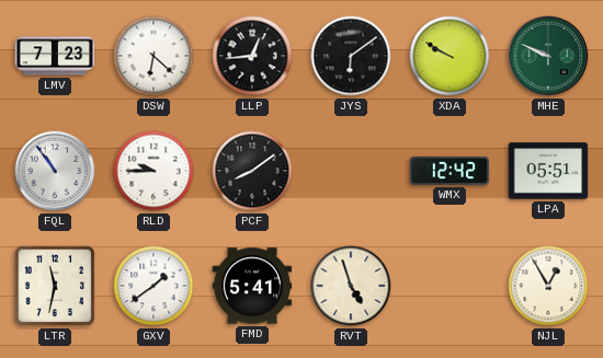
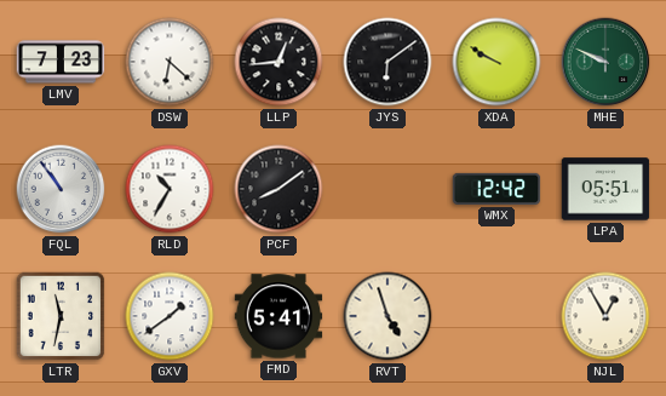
RLD: 9:45 -> 10:35
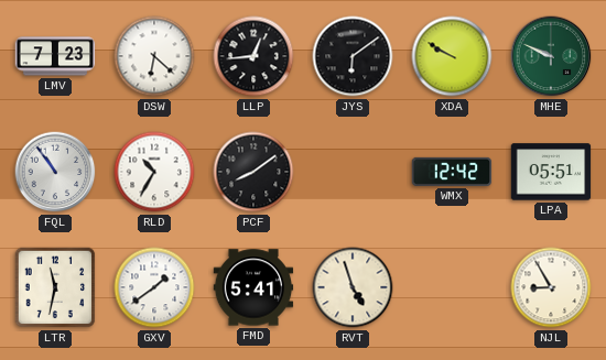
NJL: 12:55 -> 8:55
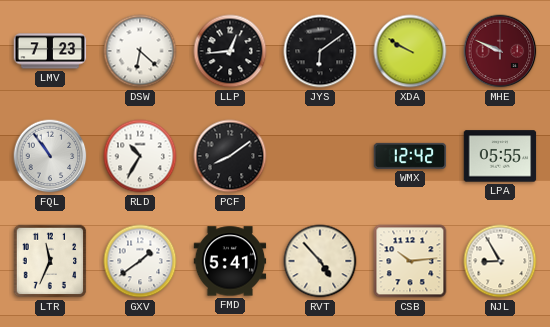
MHE dial: green -> burgundy
LPA: 05:51 -> 05:55
LTR: 11:32 -> 11:34
RVT: 4:57 -> 4:53
CSB: none -> 10:14
